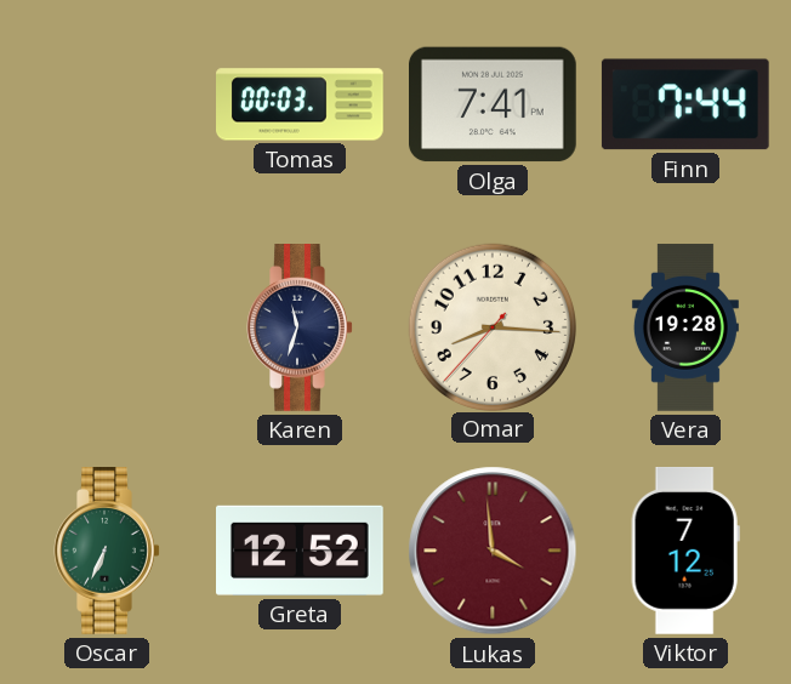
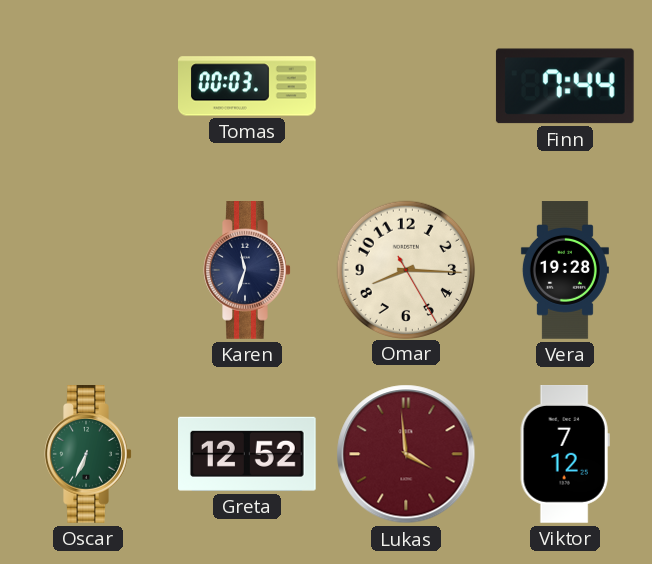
Olga: 7:41 -> none
Omar: 8:15:37 -> 8:15:25
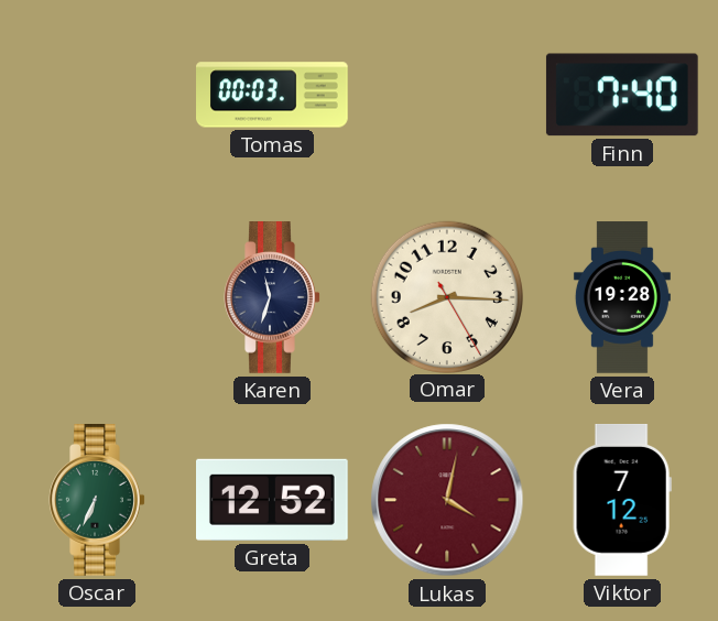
Finn: 7:44 -> 7:40
Lukas: 3:59 -> 4:02
